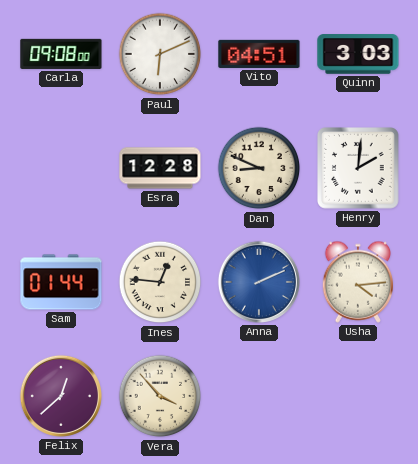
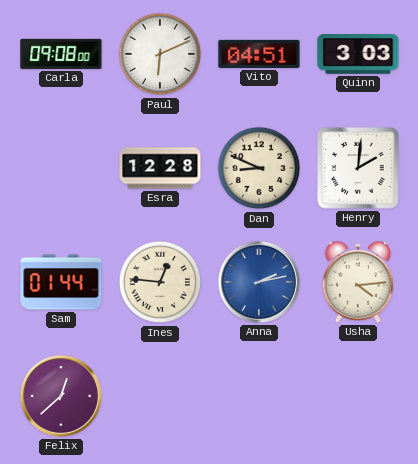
Anna: 2:11 -> 2:13
Vera: 3:53 -> none
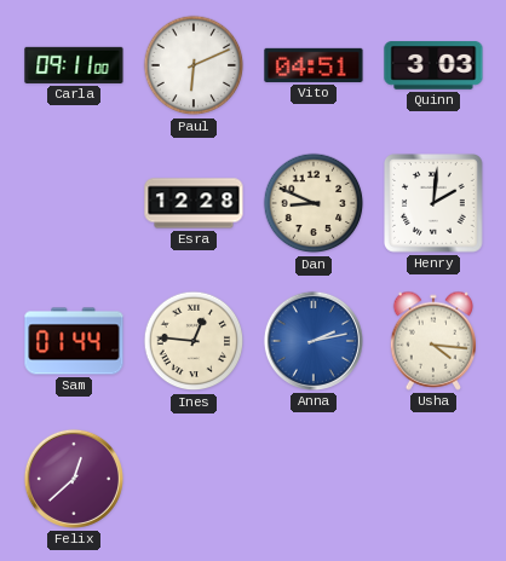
Carla: 09:08 -> 09:11
Usha: 4:14 -> 4:16
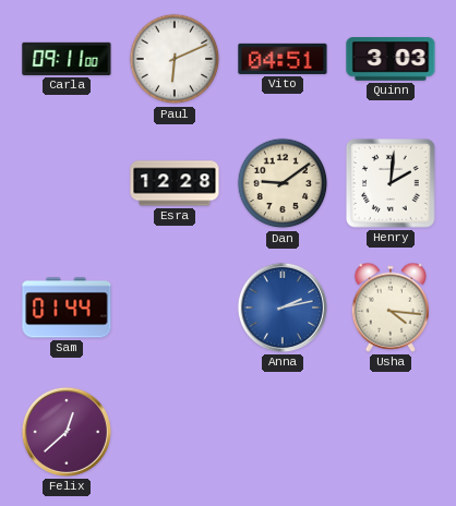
Dan: 8:49 -> 9:09
Ines: 12:46 -> none
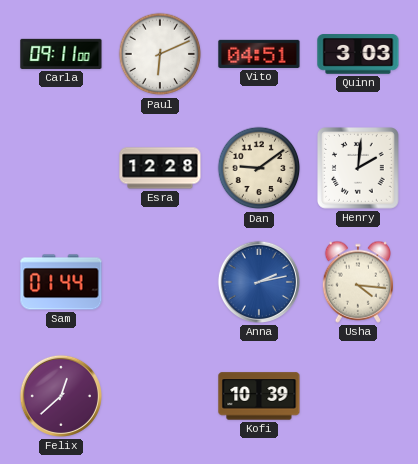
Kofi: none -> 10:39
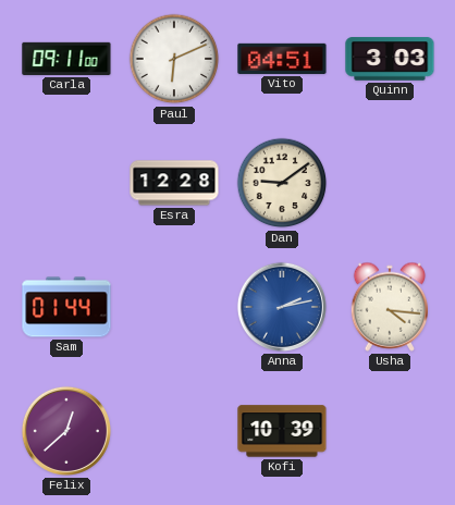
Henry: 2:01 -> none
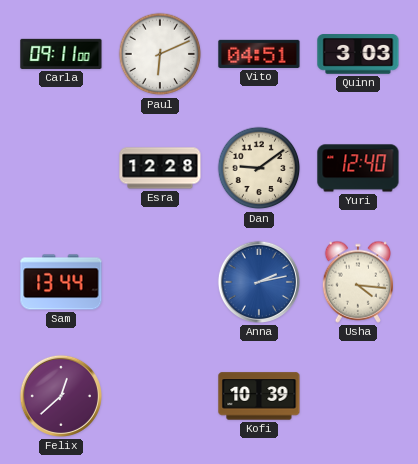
Yuri: none -> 12:40
Sam: 01:44 -> 13:44
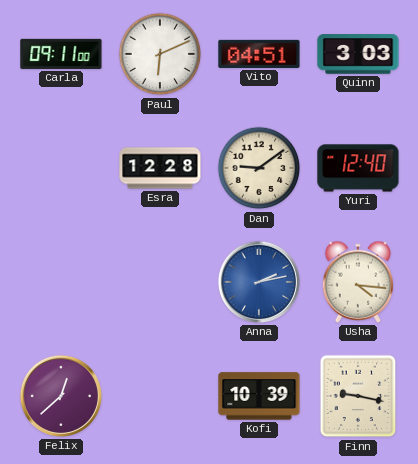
Sam: 13:44 -> none
Finn: none -> 9:17
